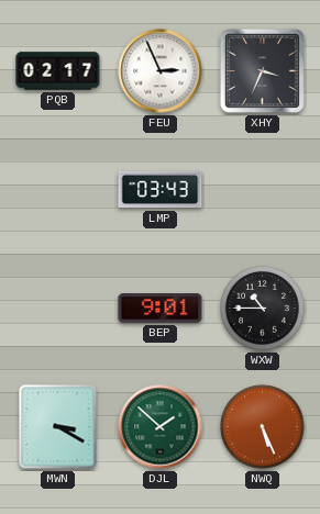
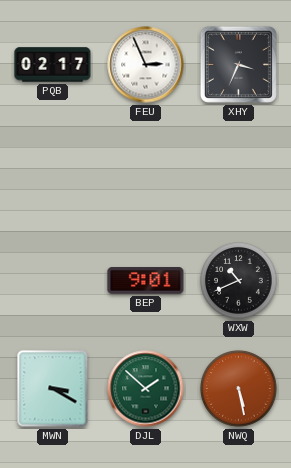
LMP: 03:43 -> none
WXW: 10:45 -> 10:41
NWQ: 5:26 -> 5:28
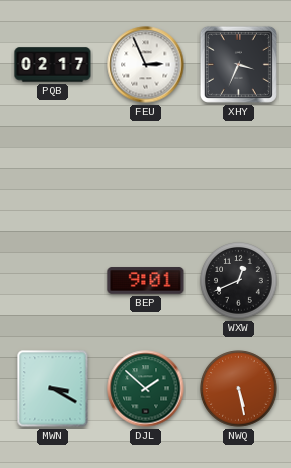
WXW: 10:41 -> 12:41
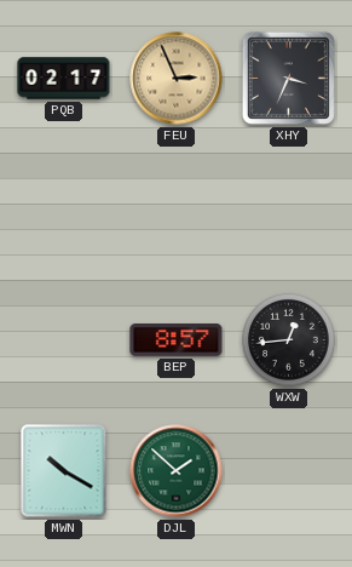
FEU dial: white -> champagne
BEP: 9:01 -> 8:57
WXW: 12:41 -> 12:44
MWN: 3:20 -> 10:20
NWQ: 5:28 -> none
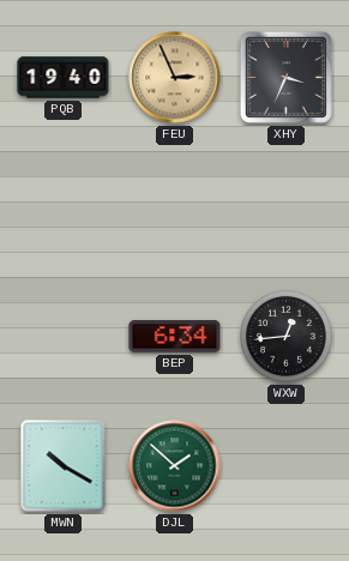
PQB: 02:17 -> 19:40
BEP: 8:57 -> 6:34
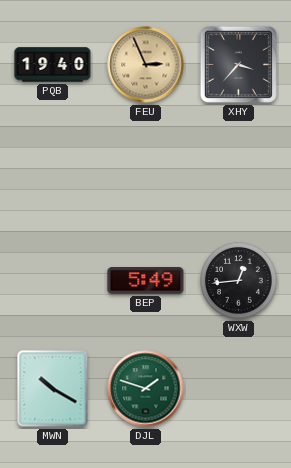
XHY: 3:34 -> 3:37
BEP: 6:34 -> 5:49
DJL: 1:52 -> 1:48
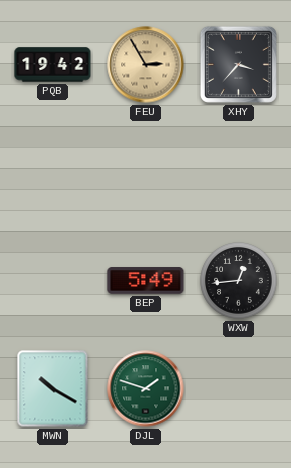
PQB: 19:40 -> 19:42
FEU: 2:56 -> 2:55
